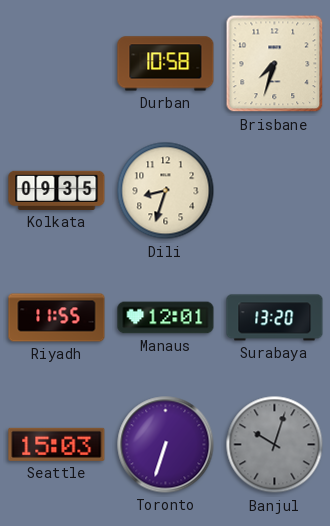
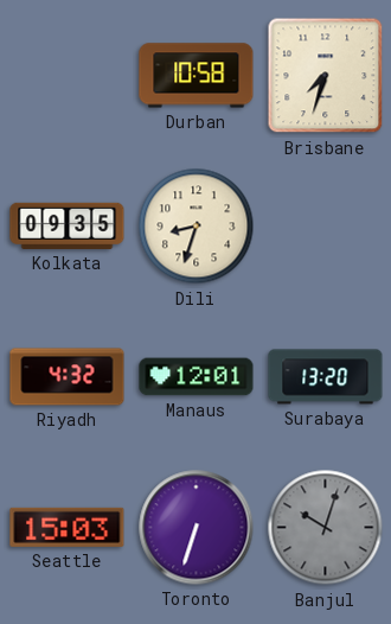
Riyadh: 11:55 -> 4:32
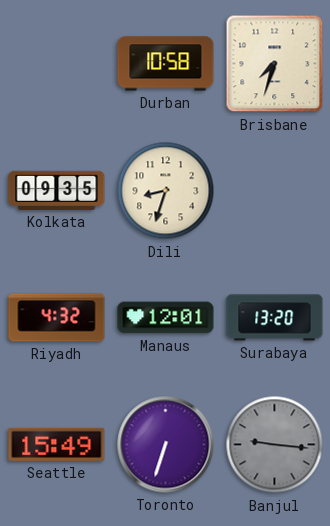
Seattle: 15:03 -> 15:49
Banjul: 10:03 -> 9:16
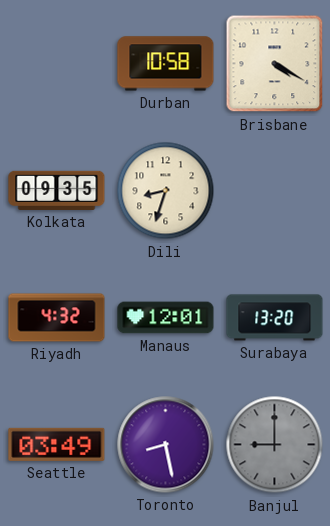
Brisbane: 7:33 -> 4:20
Seattle: 15:49 -> 03:49
Toronto: 6:33 -> 8:28
Banjul: 9:16 -> 9:00
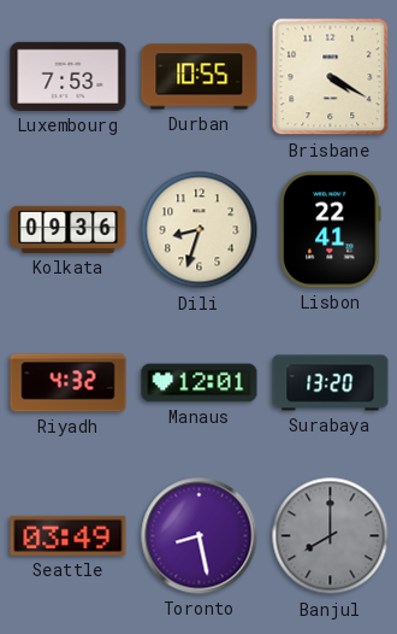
Luxembourg: none -> 7:53
Durban: 10:58 -> 10:55
Kolkata: 09:35 -> 09:36
Lisbon: none -> 22:41
Banjul: 9:00 -> 8:00
